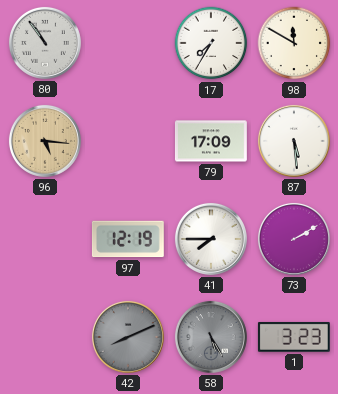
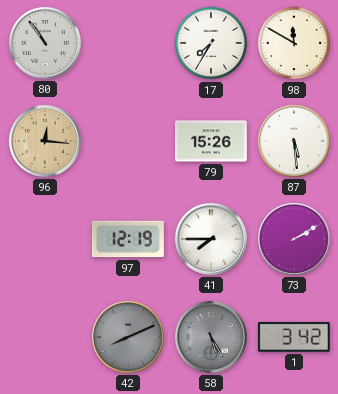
96: 5:16 -> 12:16
79: 17:09 -> 15:26
1: 3:23 -> 3:42
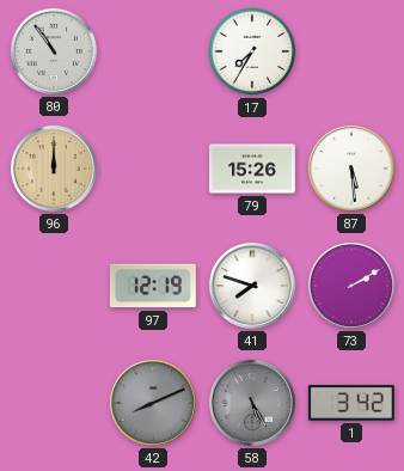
98: 11:50 -> none
96: 12:16 -> 12:00
41: 7:45 -> 7:48
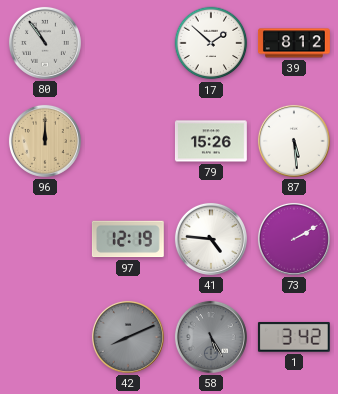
17: 7:35 -> 1:52
39: none -> 8:12
41: 7:48 -> 4:46
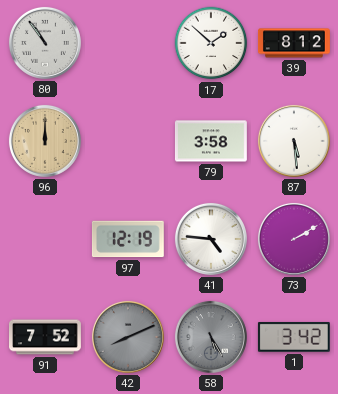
79: 15:26 -> 3:58
91: none -> 7:52
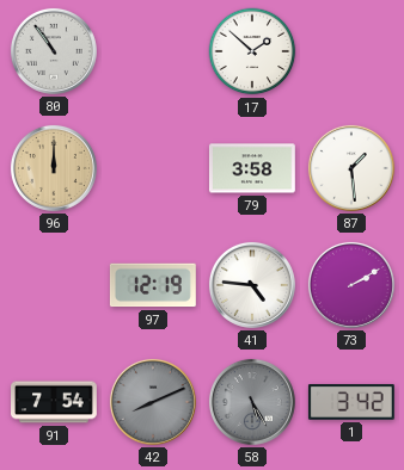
39: 8:12 -> none
87: 5:29 -> 1:29
91: 7:52 -> 7:54
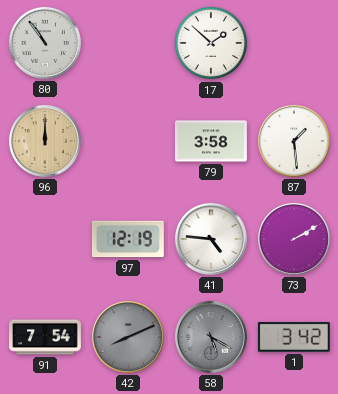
58: 5:25 -> 5:20
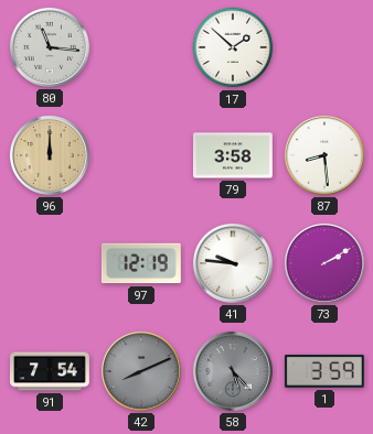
80: 10:54 -> 11:16
87: 1:29 -> 8:29
41: 4:46 -> 9:46
58: 5:20 -> 5:23
1: 3:42 -> 3:59
